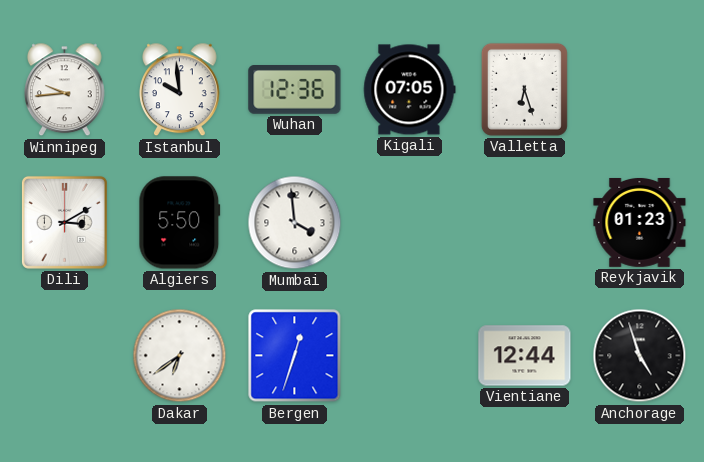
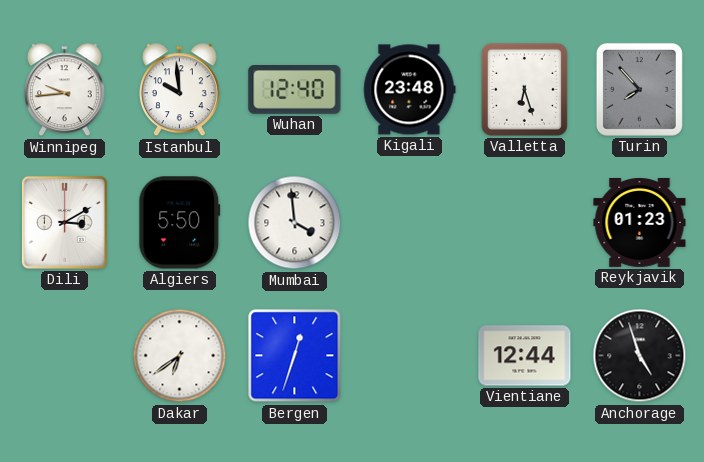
Wuhan: 12:36 -> 12:40
Kigali: 07:05 -> 23:48
Turin: none -> 7:53
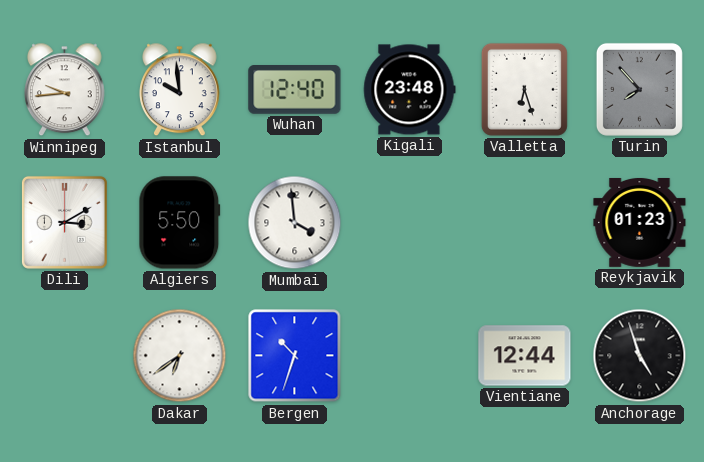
Bergen: 12:33 -> 10:33
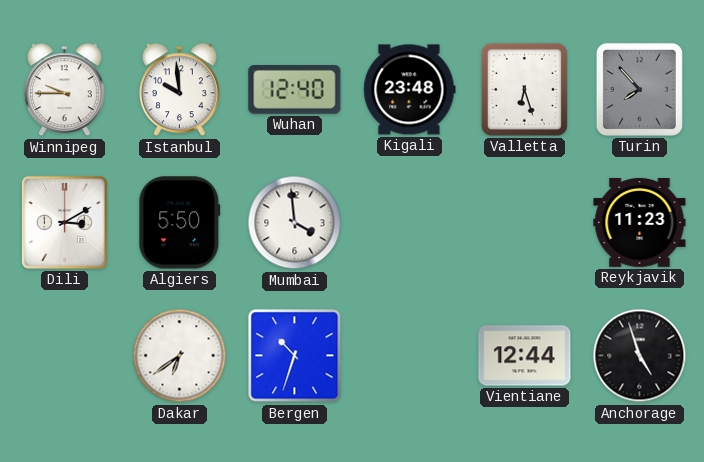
Winnipeg: 9:44 -> 9:45
Reykjavik: 01:23 -> 11:23
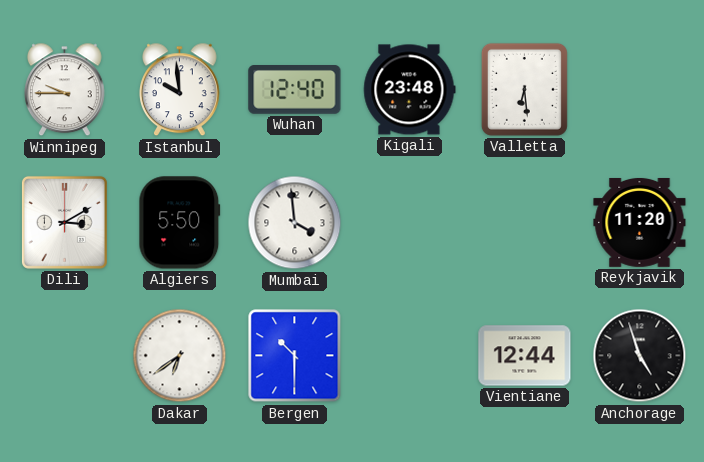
Valletta: 6:27 -> 6:29
Turin: 7:53 -> none
Reykjavik: 11:23 -> 11:20
Bergen: 10:33 -> 10:30
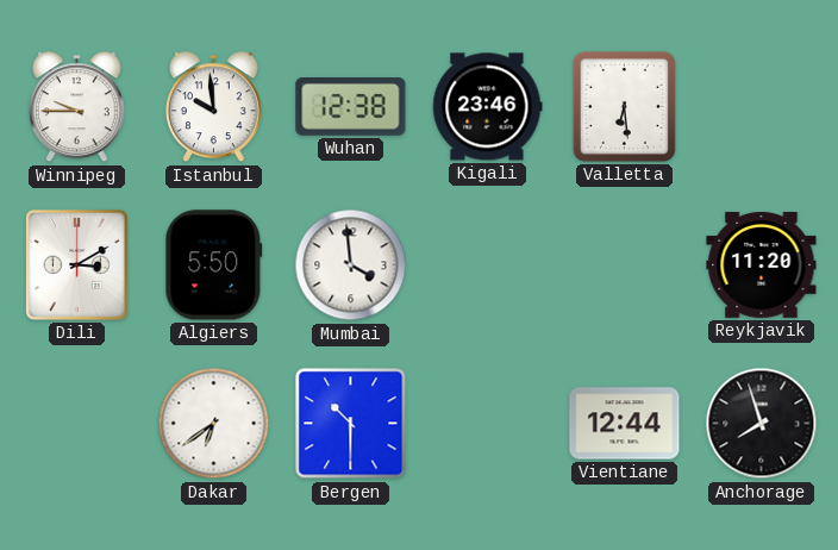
Wuhan: 12:40 -> 12:38
Kigali: 23:48 -> 23:46
Anchorage: 4:57 -> 7:57
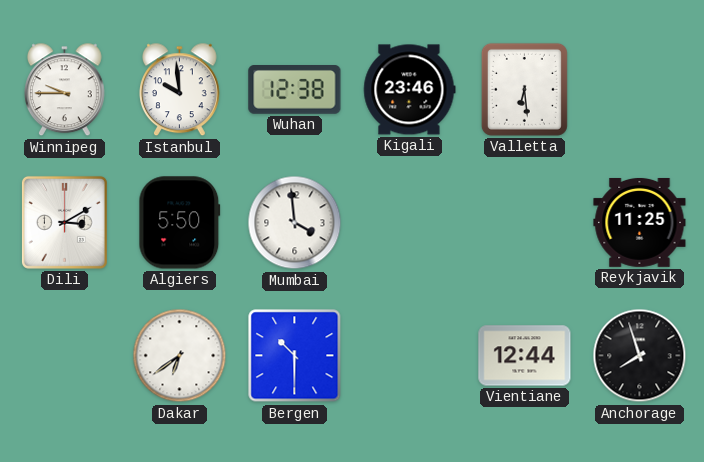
Reykjavik: 11:20 -> 11:25
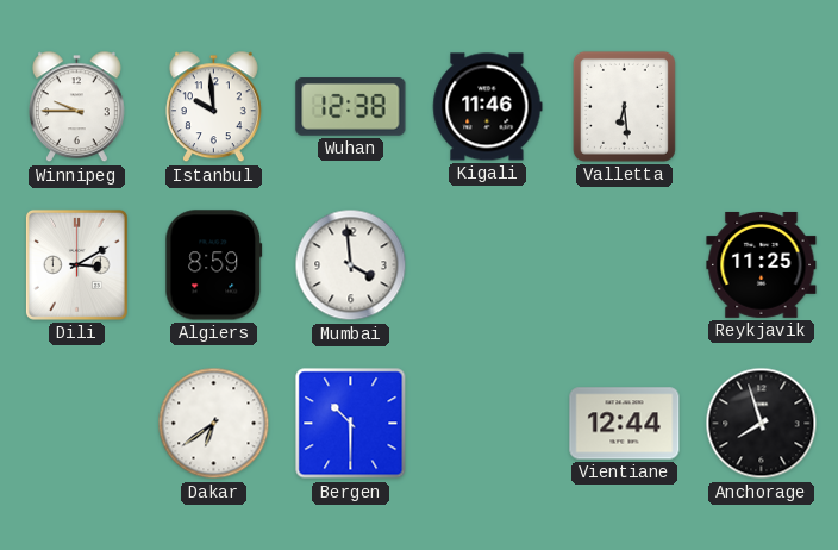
Kigali: 23:46 -> 11:46
Algiers: 5:50 -> 8:59
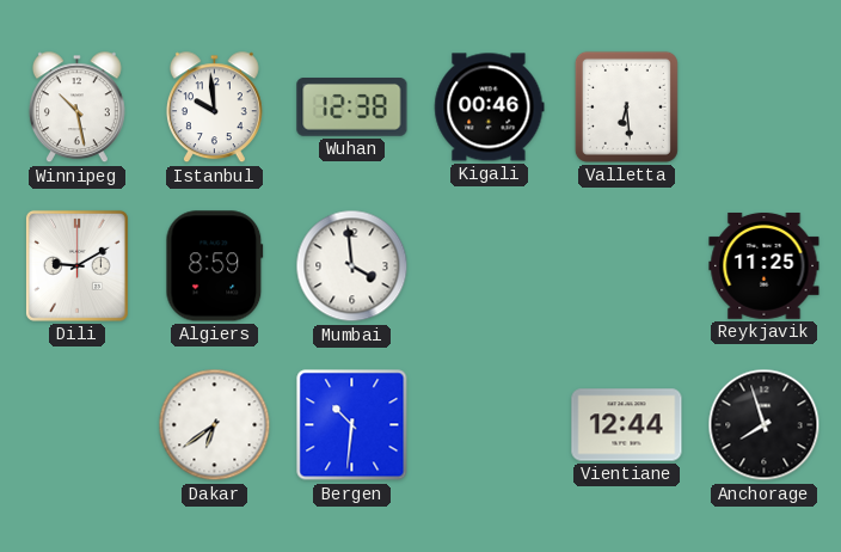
Winnipeg: 9:45 -> 10:28
Kigali: 11:46 -> 00:46
Dili: 3:10 -> 9:10
Bergen: 10:30 -> 10:31
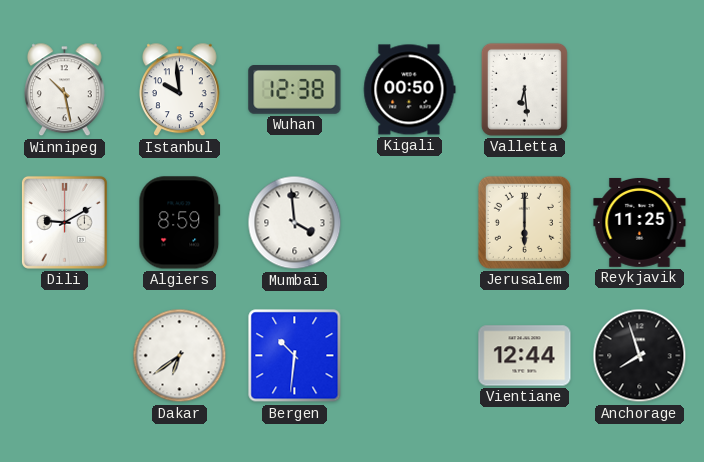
Kigali: 00:46 -> 00:50
Jerusalem: none -> 6:00
